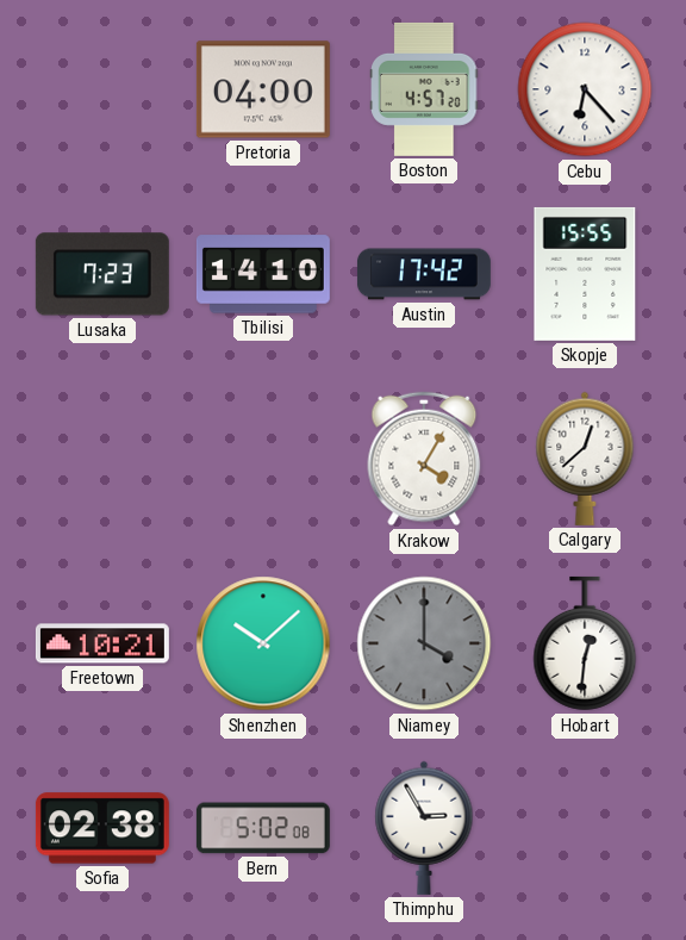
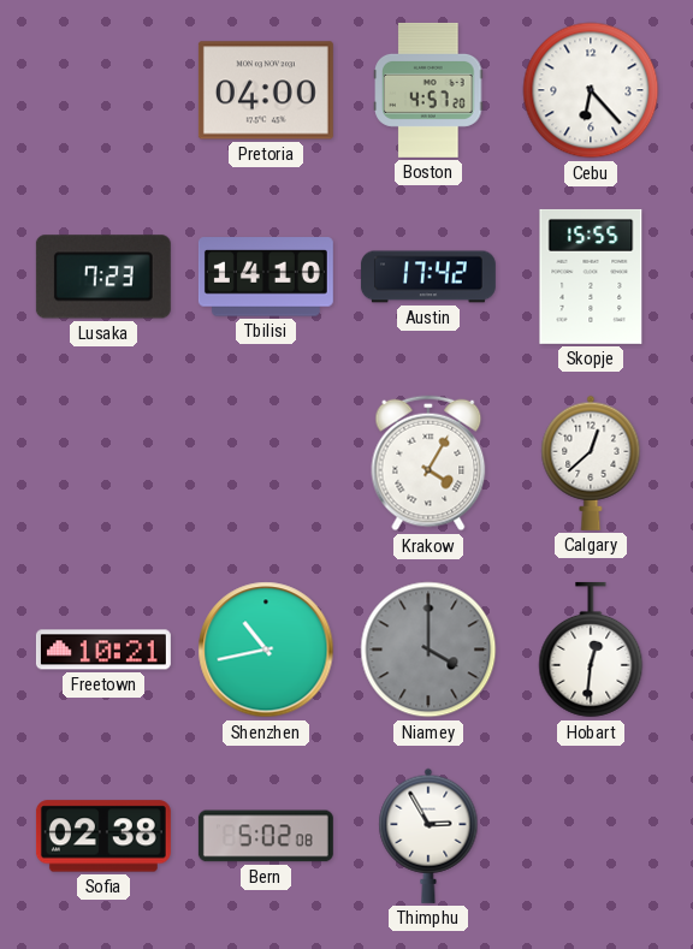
Shenzhen: 10:08 -> 10:43
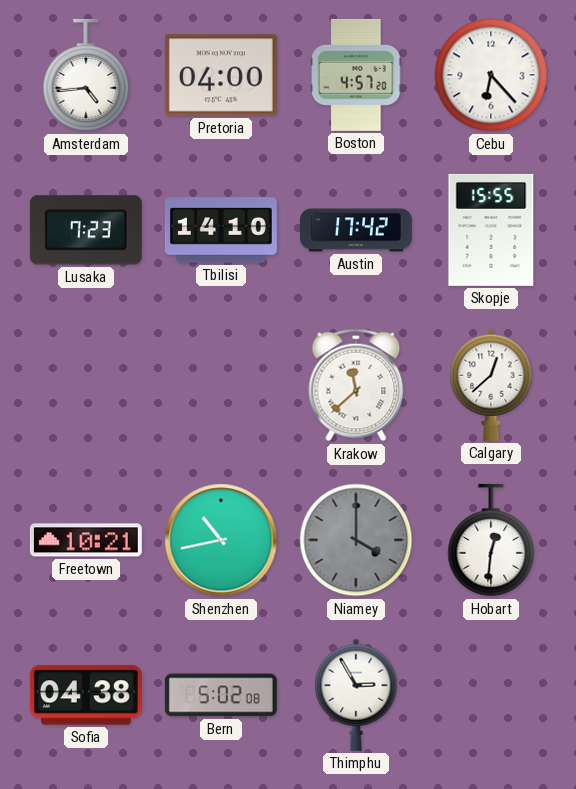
Amsterdam: none -> 4:44
Krakow: 4:05 -> 11:38
Sofia: 02:38 -> 04:38
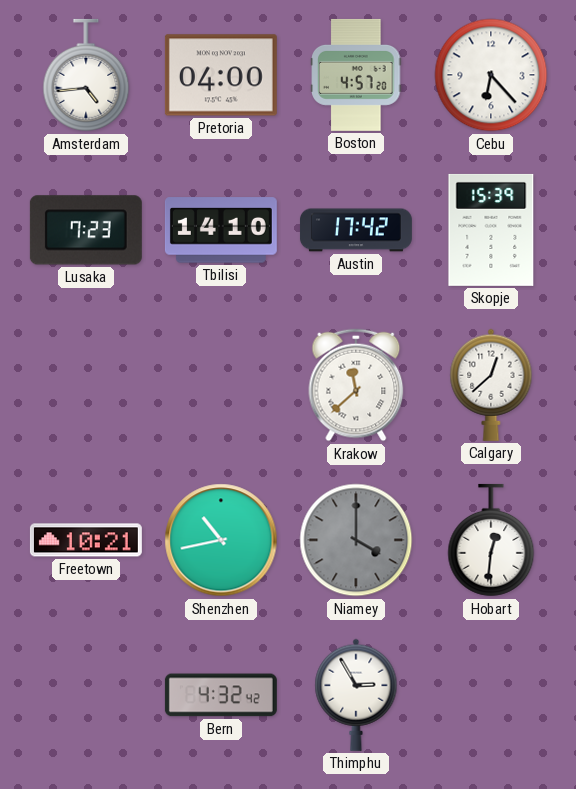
Skopje: 15:55 -> 15:39
Sofia: 04:38 -> none
Bern: 5:02 -> 4:32
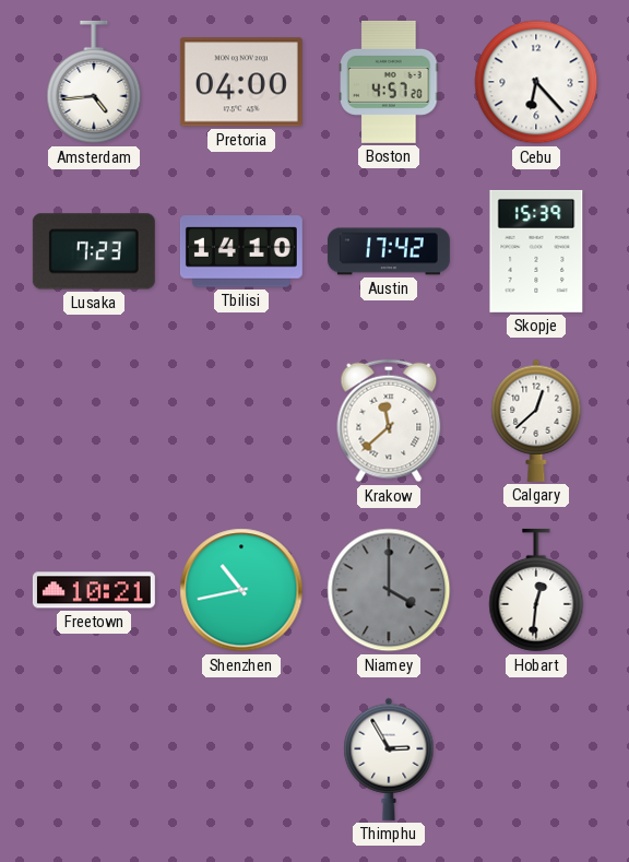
Bern: 4:32 -> none
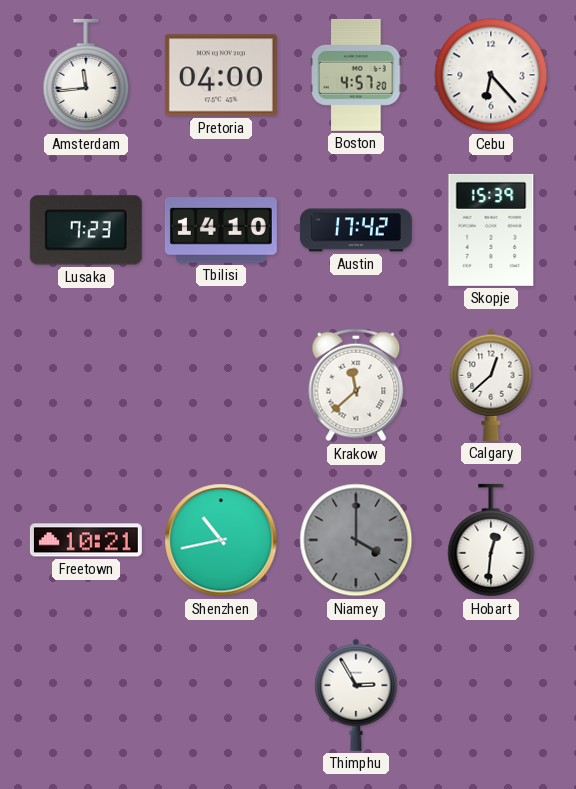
Amsterdam: 4:44 -> 11:44
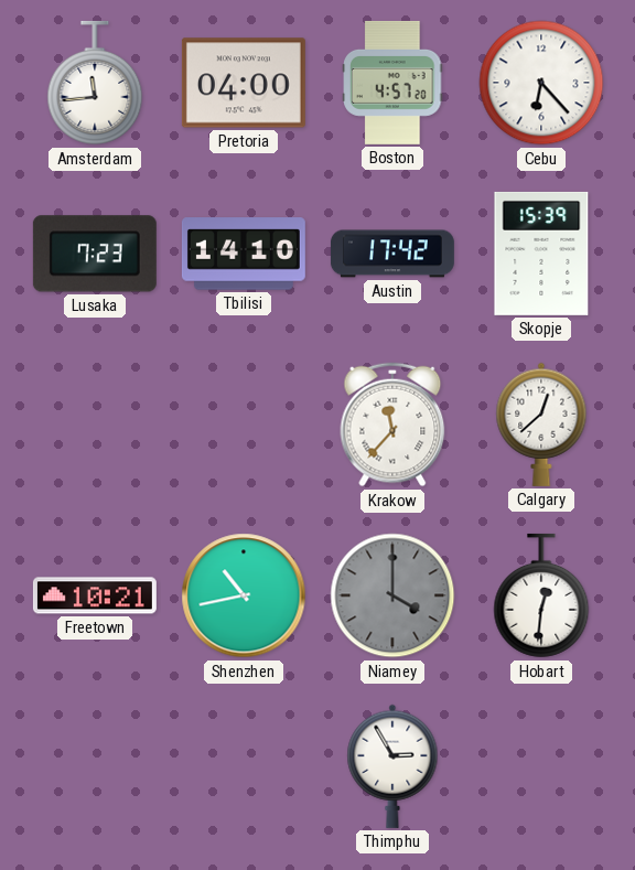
Krakow: 11:38 -> 11:37
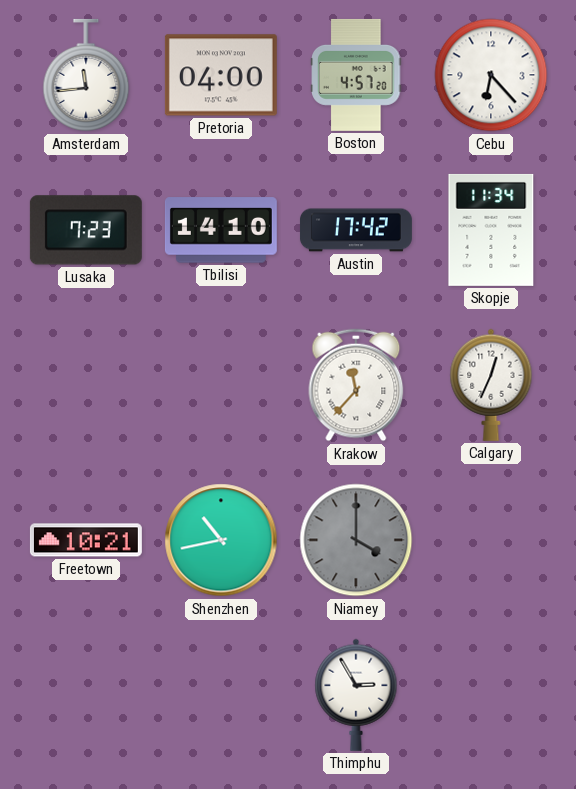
Skopje: 15:39 -> 11:34
Calgary: 12:38 -> 12:34
Hobart: 12:31 -> none
